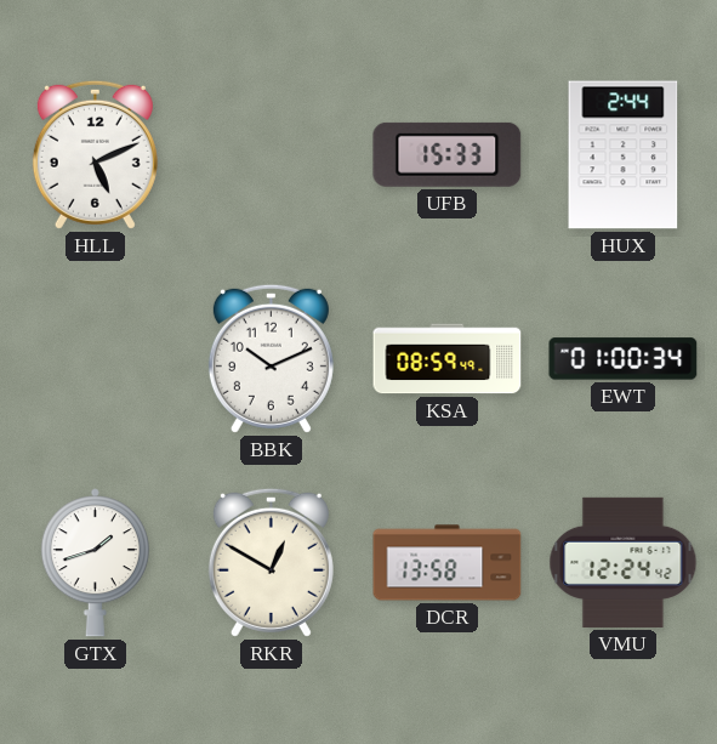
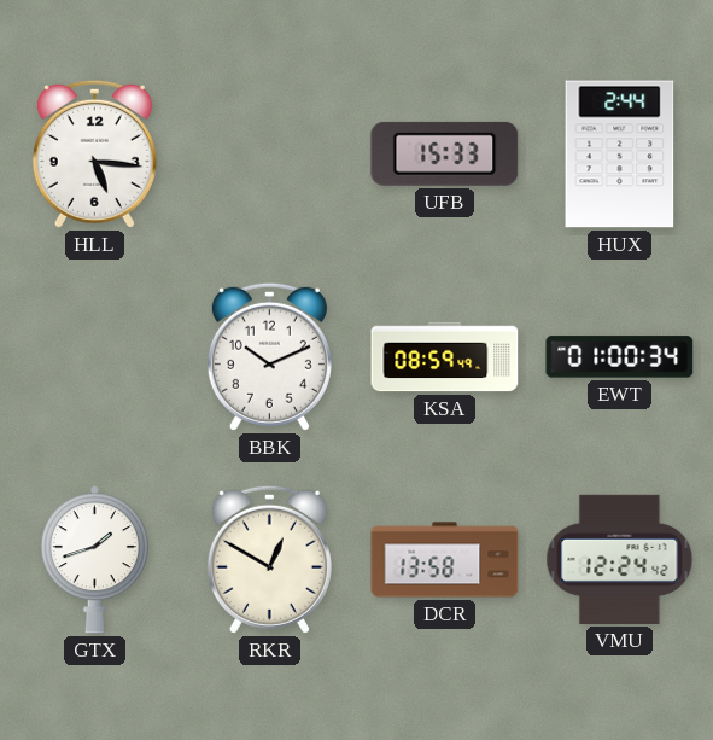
HLL: 5:11 -> 5:16
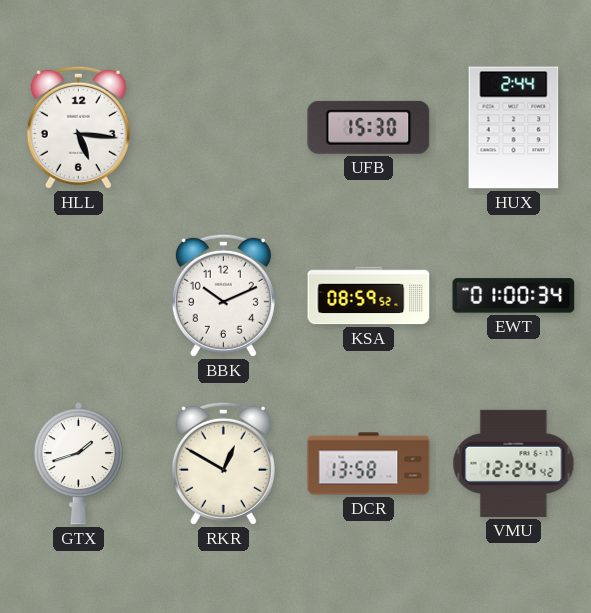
UFB: 15:33 -> 15:30
KSA: 08:59:49 -> 08:59:52
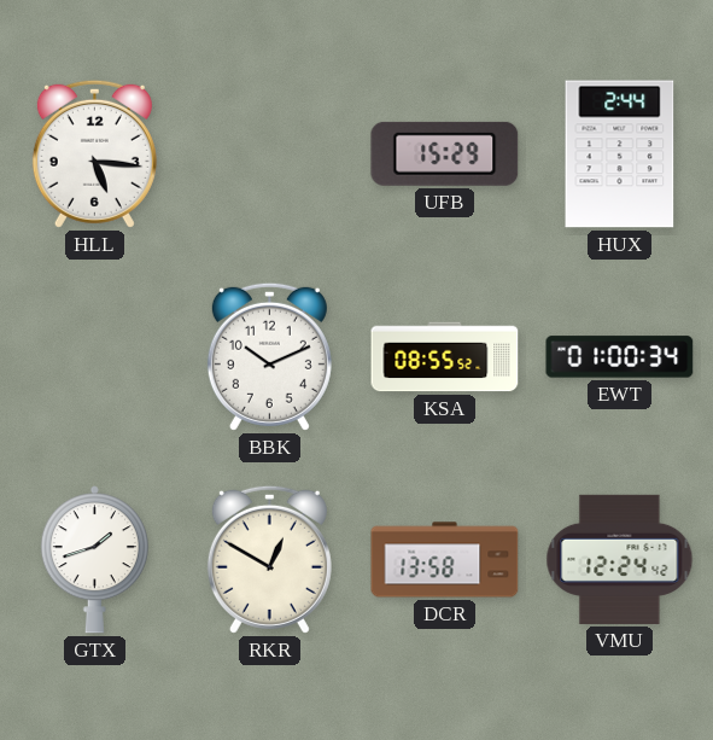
UFB: 15:30 -> 15:29
KSA: 08:59 -> 08:55
